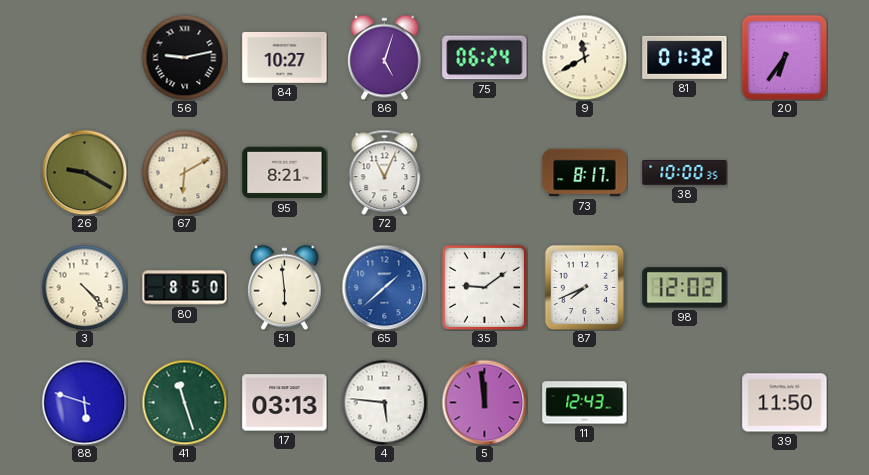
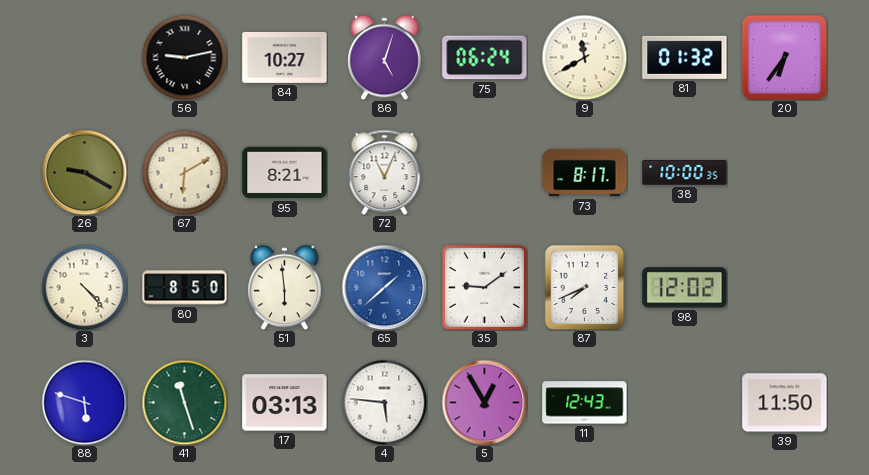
5: 11:59 -> 12:55
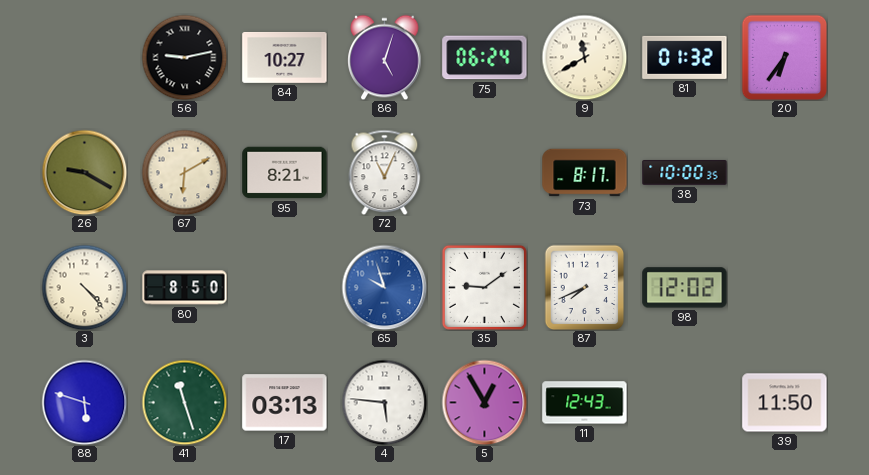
51: 5:59 -> none
65: 1:38 -> 9:57
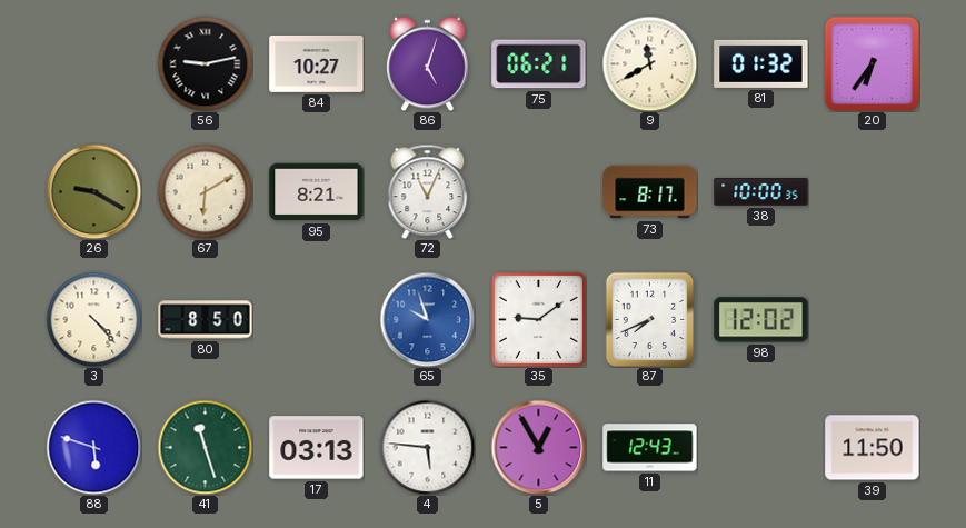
75: 06:24 -> 06:21
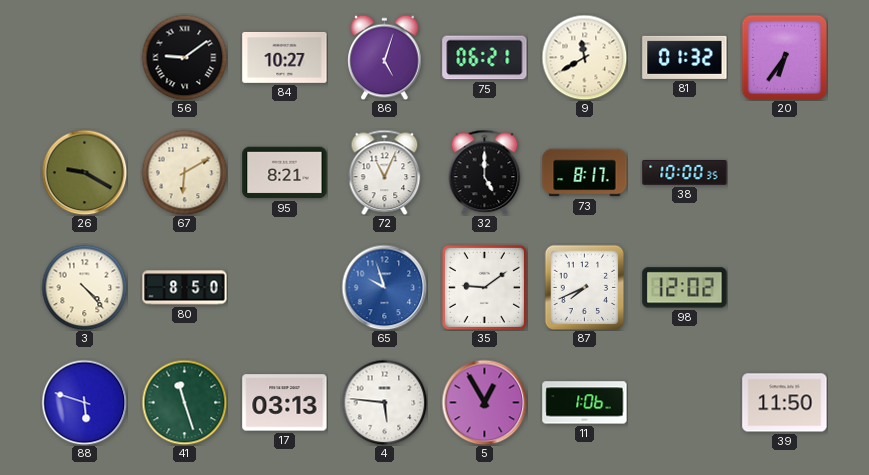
56: 9:13 -> 9:09
32: none -> 5:00
11: 12:43 -> 1:06
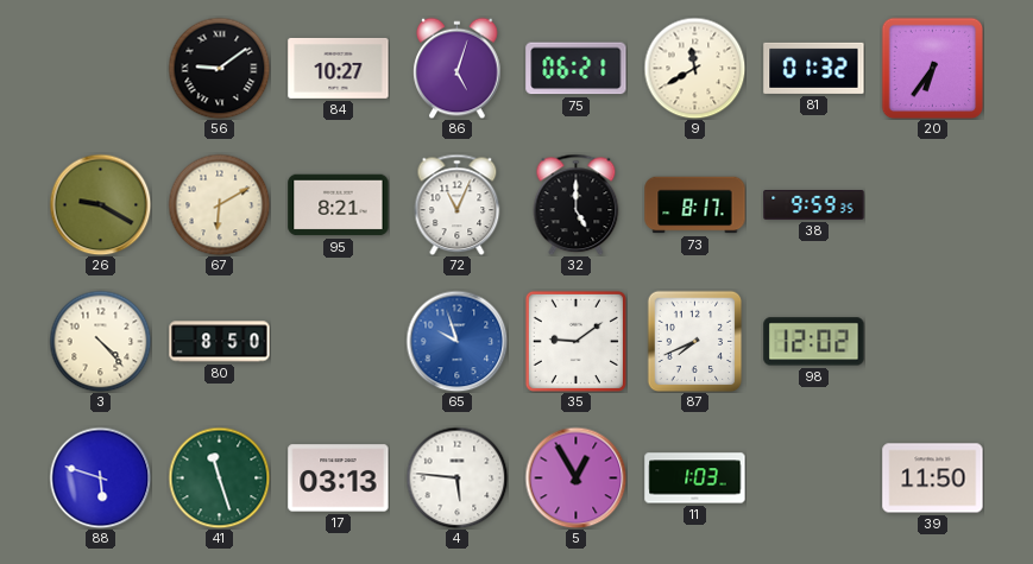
38: 10:00 -> 9:59
11: 1:06 -> 1:03
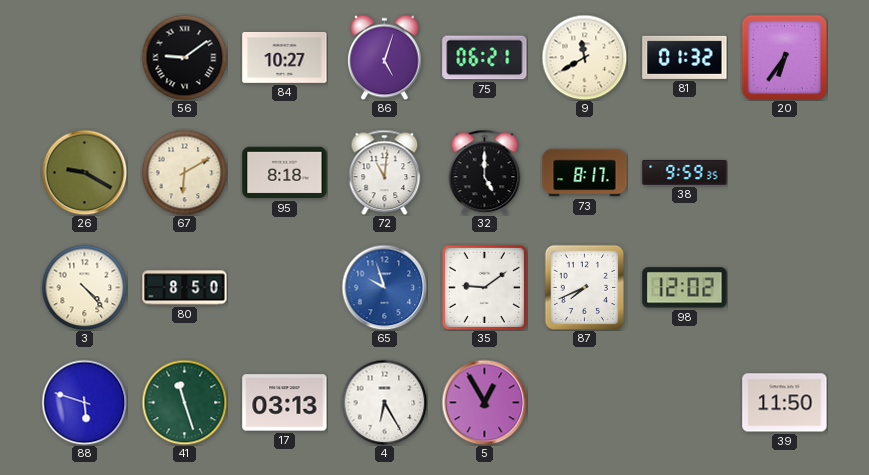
95: 8:21 -> 8:18
72: 11:04 -> 11:01
4: 5:46 -> 6:25
11: 1:03 -> none
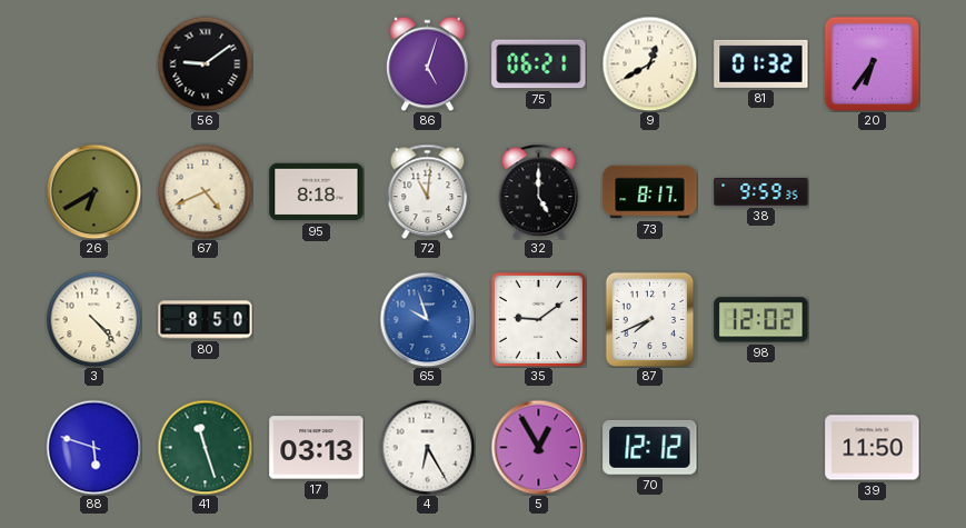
84: 10:27 -> none
9: 11:40 -> 12:40
26: 9:20 -> 6:40
67: 6:10 -> 4:41
70: none -> 12:12
